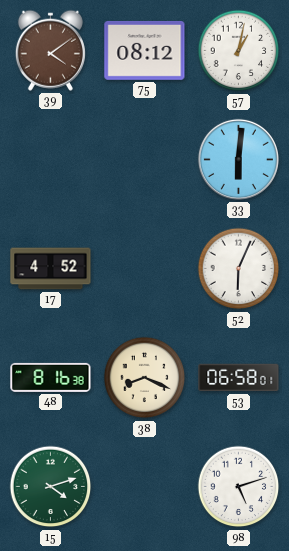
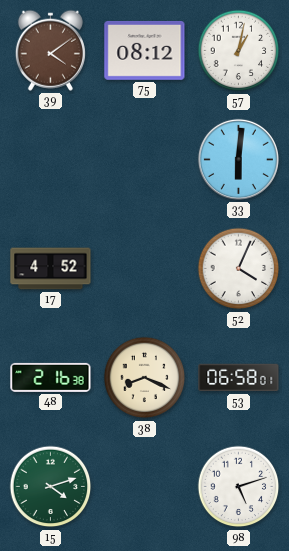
52: 6:04 -> 4:04
48: 8:16 -> 2:16
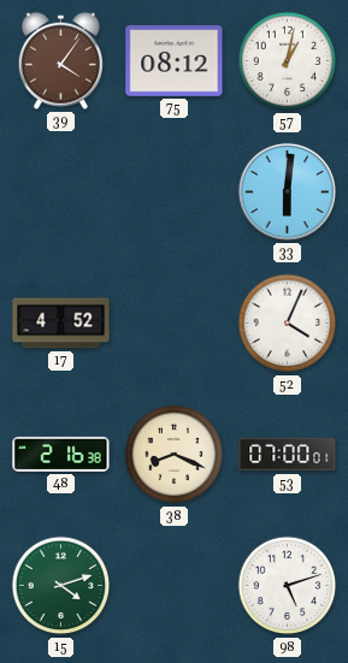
39: 4:09 -> 4:06
53: 06:58 -> 07:00
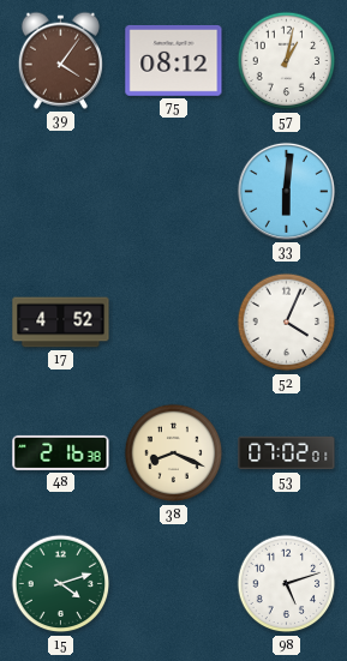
53: 07:00 -> 07:02
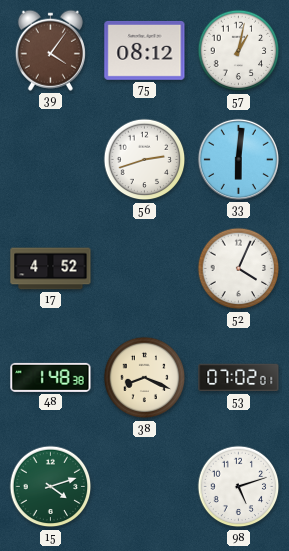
56: none -> 2:42
48: 2:16 -> 1:48
